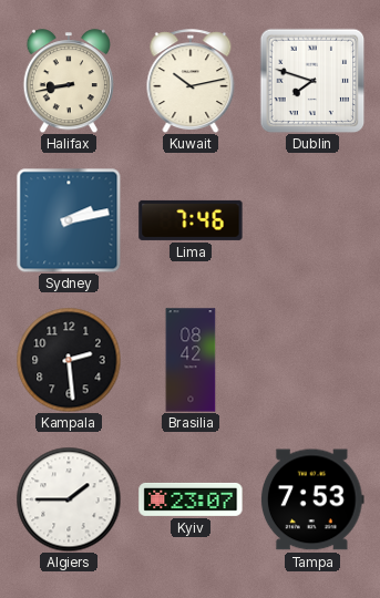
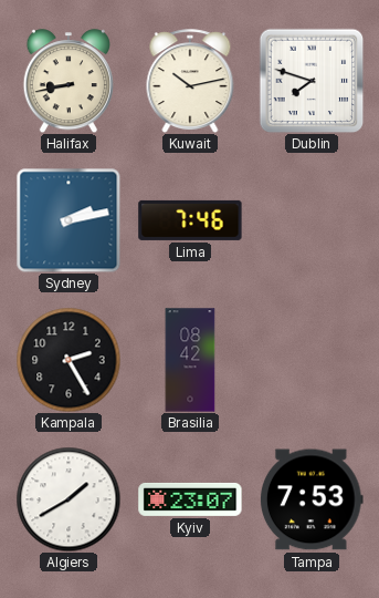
Kampala: 2:29 -> 2:25
Algiers: 1:45 -> 1:40
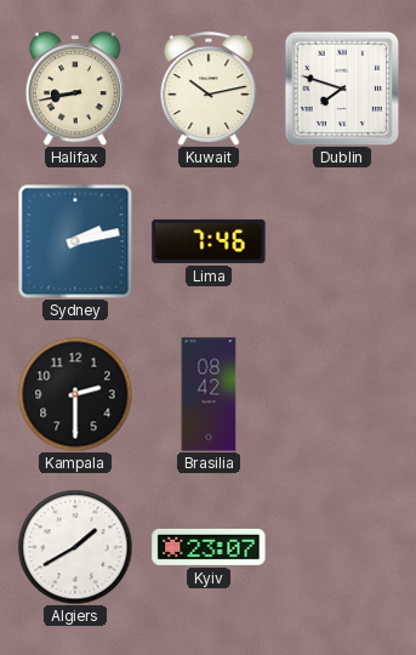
Kampala: 2:25 -> 2:30
Tampa: 7:53 -> none
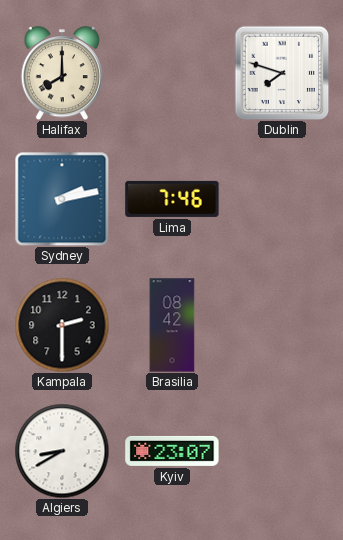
Halifax: 8:43 -> 8:00
Kuwait: 10:13 -> none
Algiers: 1:40 -> 8:40
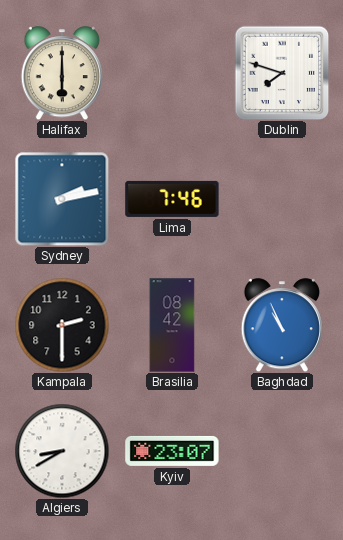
Halifax: 8:00 -> 6:00
Baghdad: none -> 10:56
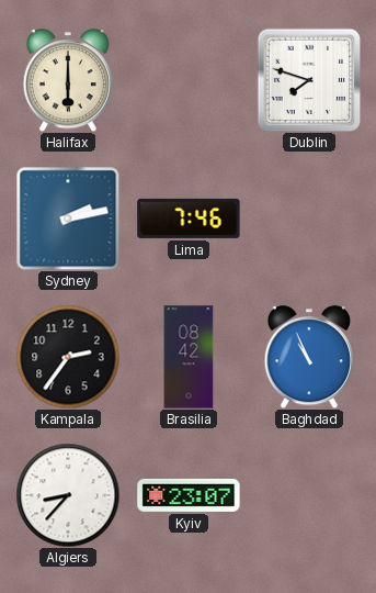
Kampala: 2:30 -> 2:36
Algiers: 8:40 -> 8:37
